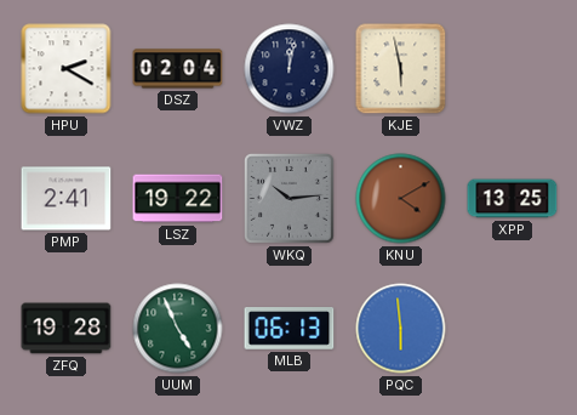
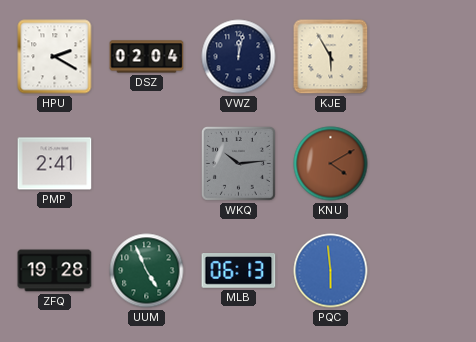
KJE: 5:58 -> 5:55
LSZ: 19:22 -> none
XPP: 13:25 -> none
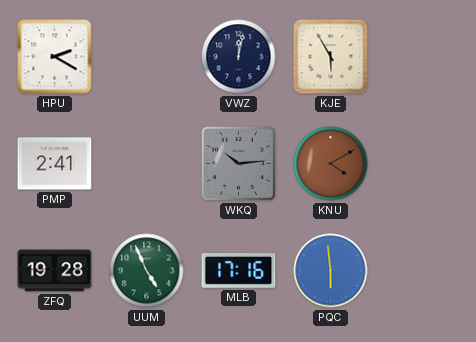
DSZ: 02:04 -> none
MLB: 06:13 -> 17:16
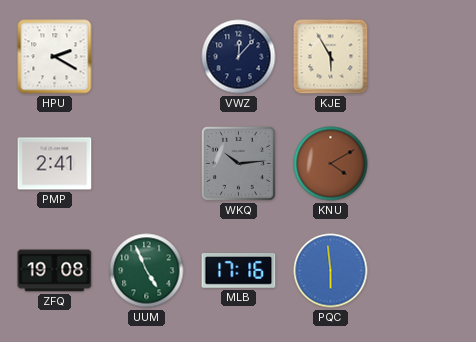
VWZ: 12:02 -> 12:07
ZFQ: 19:28 -> 19:08
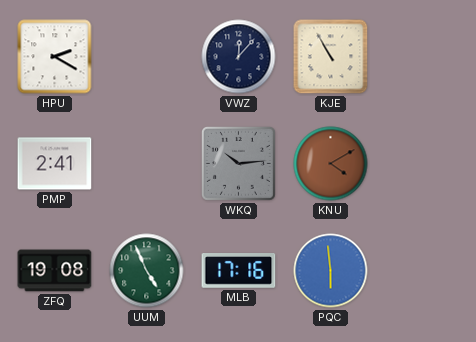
KJE: 5:55 -> 10:55
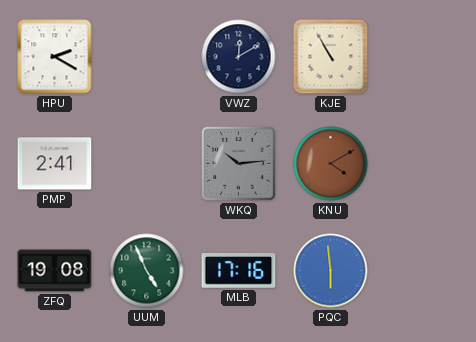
VWZ: 12:07 -> 12:10
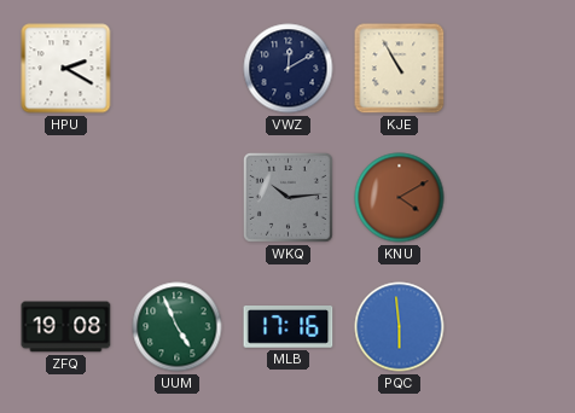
PMP: 2:41 -> none
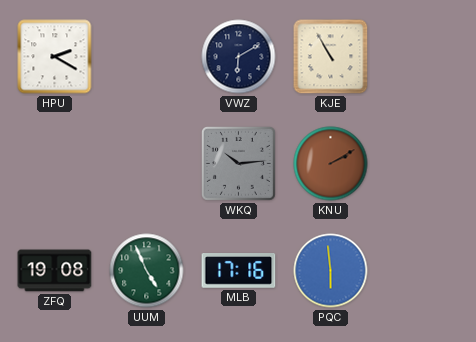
VWZ: 12:10 -> 6:10
KNU: 4:10 -> 2:10
